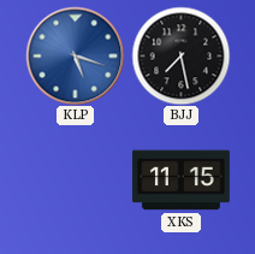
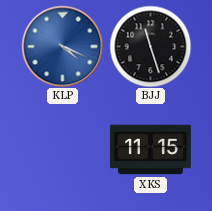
KLP: 5:18 -> 4:19
BJJ: 7:28 -> 11:27
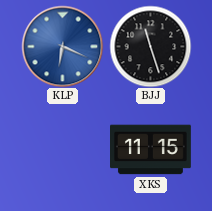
KLP: 4:19 -> 6:19
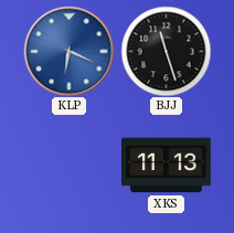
XKS: 11:15 -> 11:13
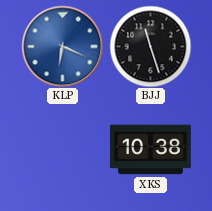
XKS: 11:13 -> 10:38
